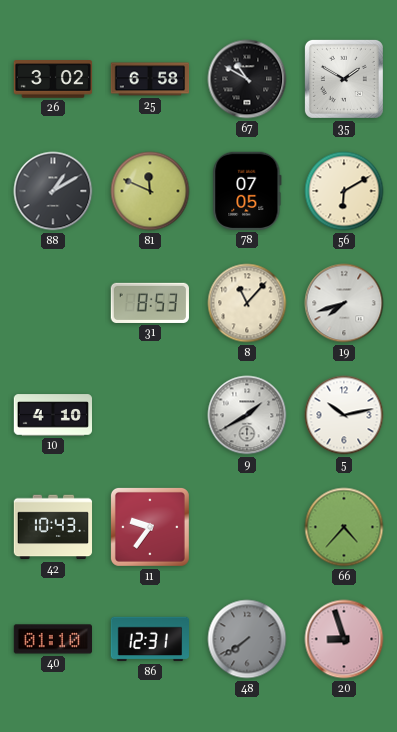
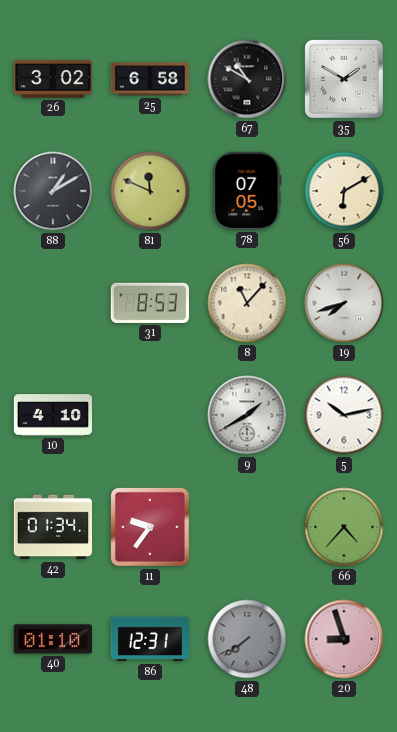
42: 10:43 -> 01:34
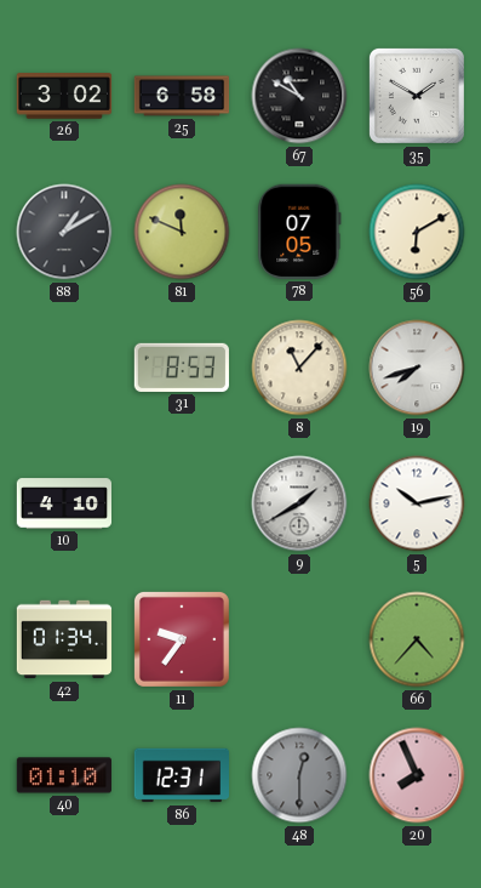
48: 7:39 -> 12:30
20: 8:57 -> 7:56
